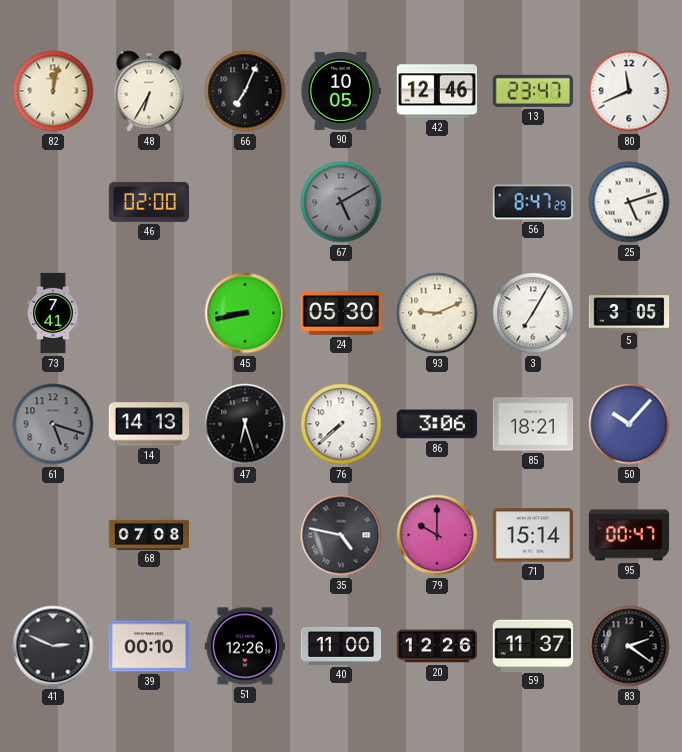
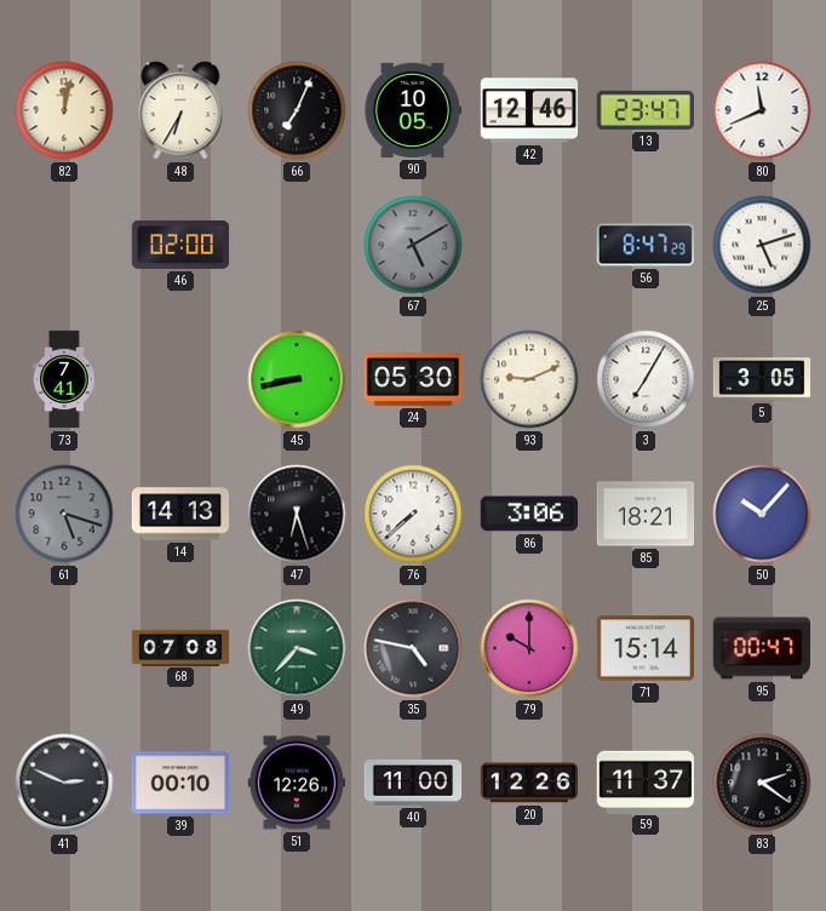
49: none -> 3:37
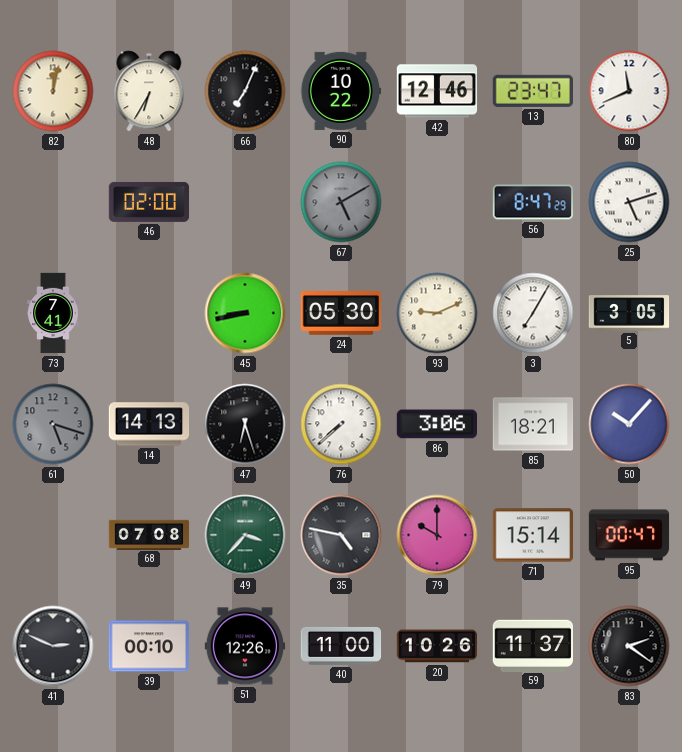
90: 10:05 -> 10:22
20: 12:26 -> 10:26
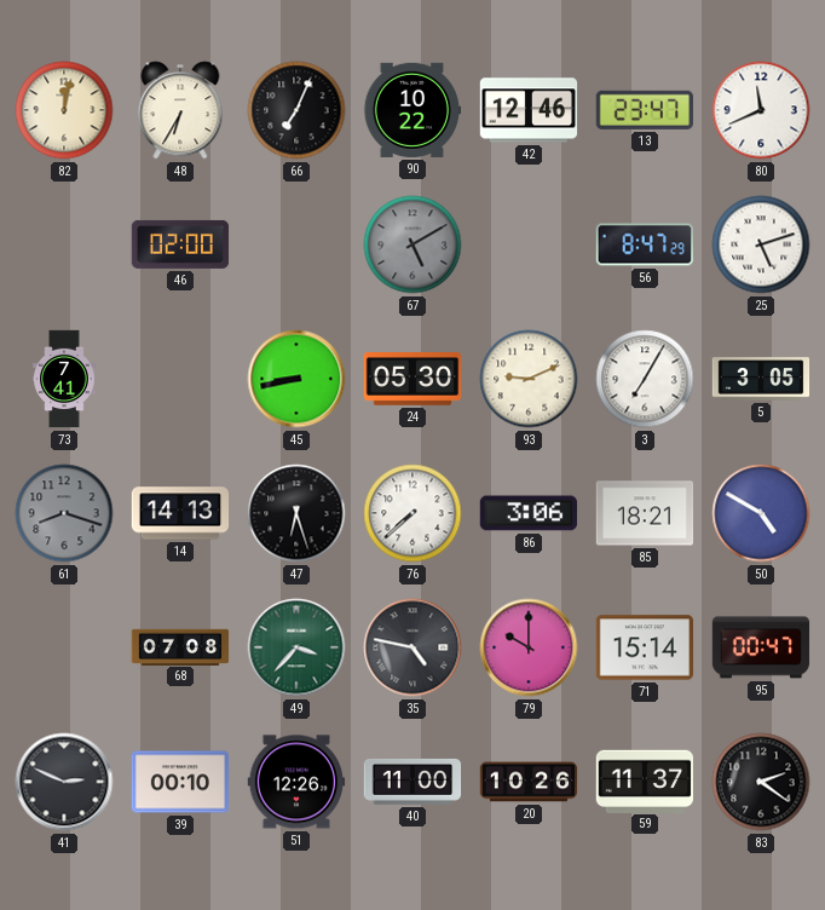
61: 5:18 -> 8:18
50: 10:07 -> 4:50
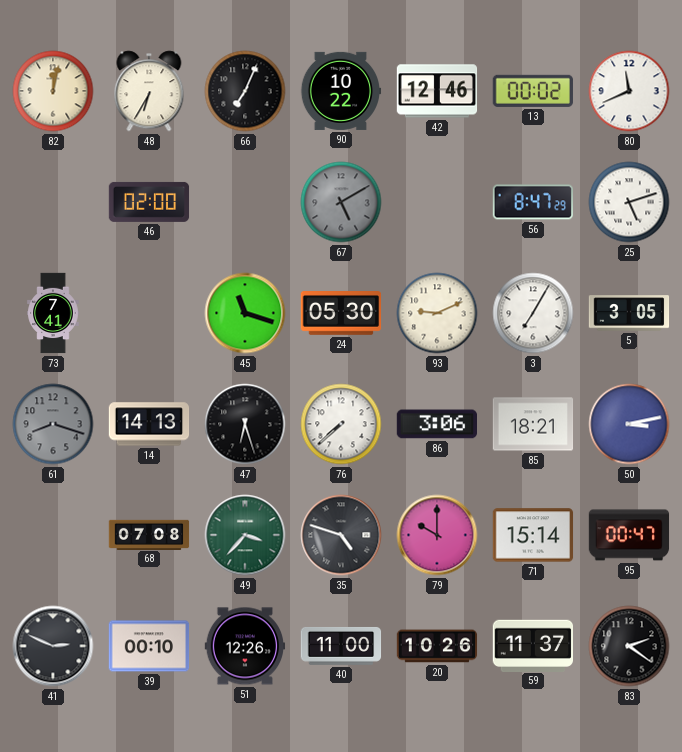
13: 23:47 -> 00:02
45: 8:43 -> 11:18
50: 4:50 -> 3:13
35: 4:47 -> 4:48
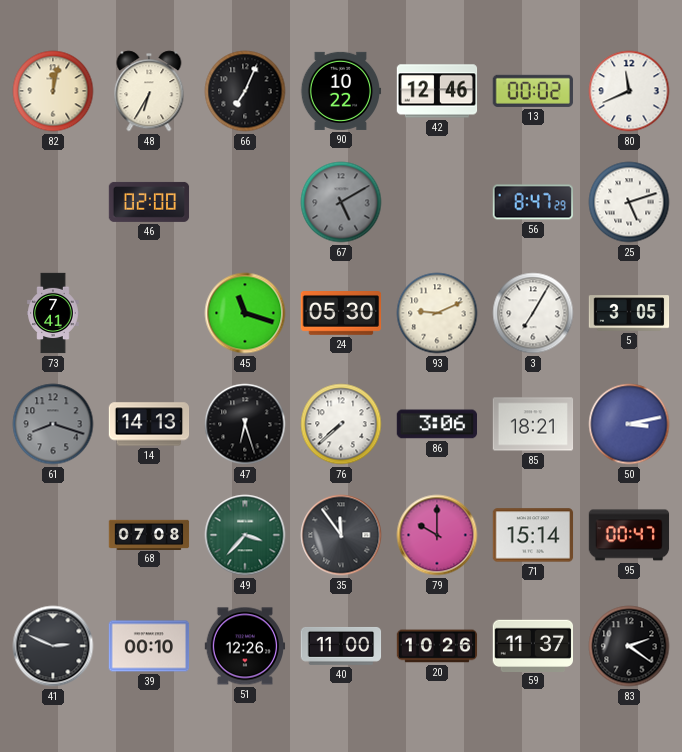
35: 4:48 -> 11:54
